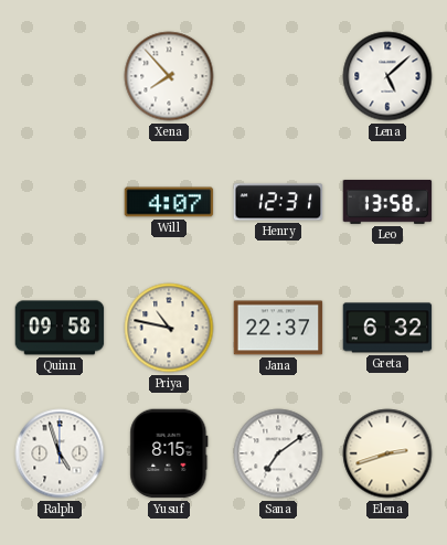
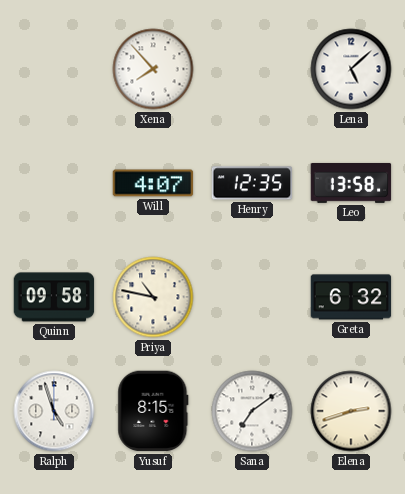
Henry: 12:31 -> 12:35
Jana: 22:37 -> none
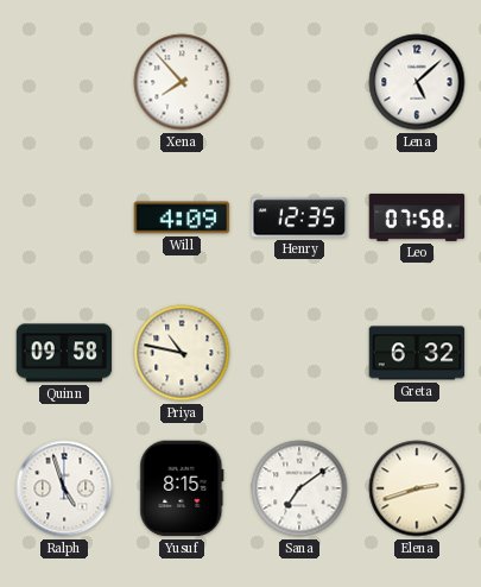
Will: 4:07 -> 4:09
Leo: 13:58 -> 07:58
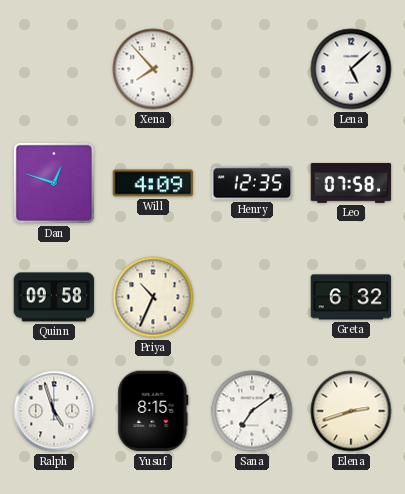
Dan: none -> 12:48
Priya: 10:47 -> 10:34
